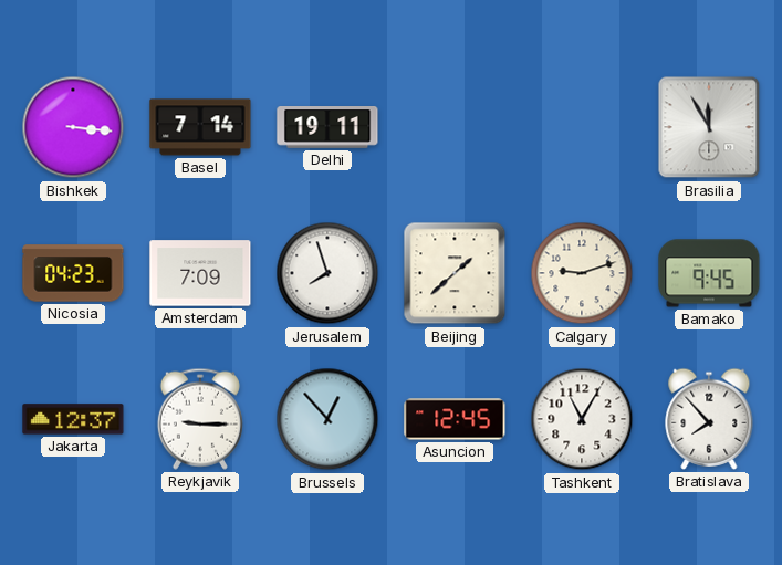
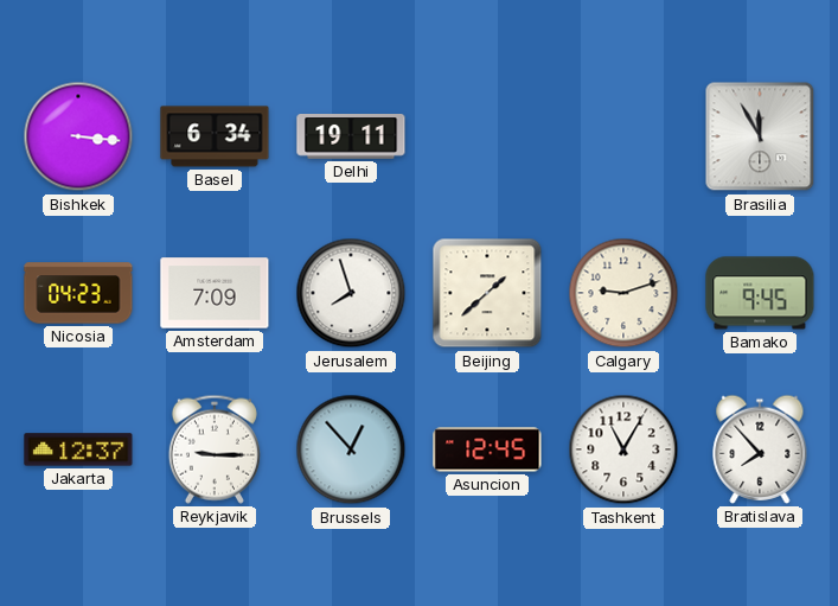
Basel: 7:14 -> 6:34
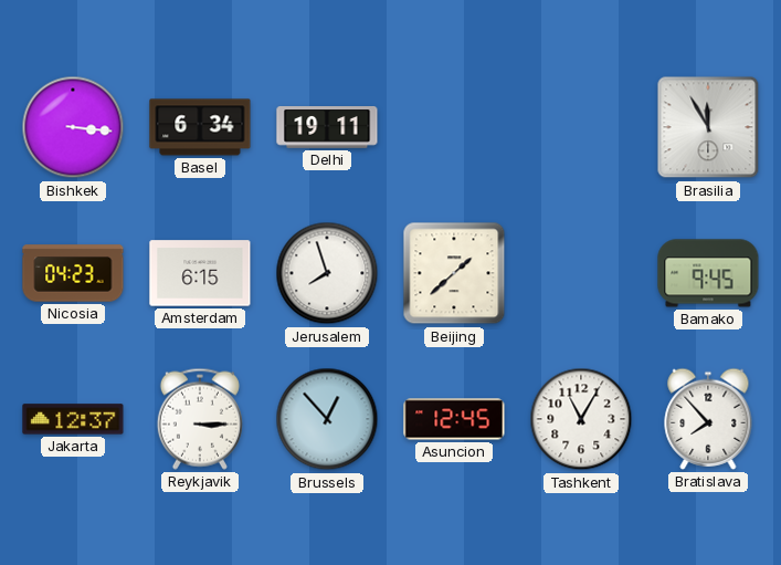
Amsterdam: 7:09 -> 6:15
Calgary: 9:12 -> none
Reykjavik: 9:15 -> 3:15
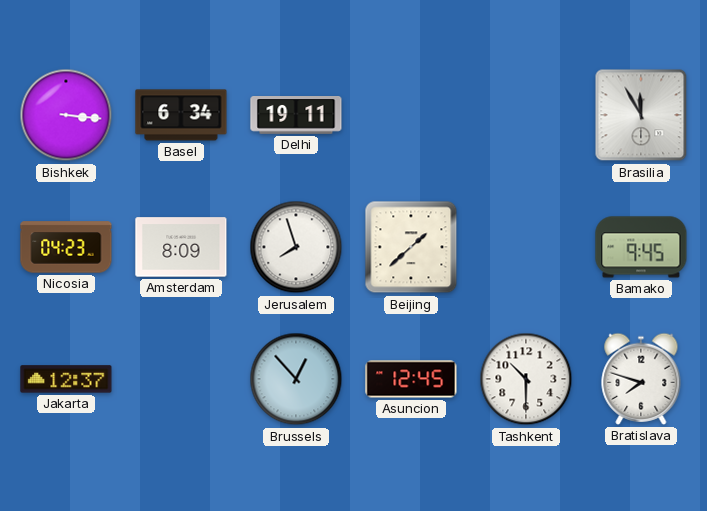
Amsterdam: 6:15 -> 8:09
Reykjavik: 3:15 -> none
Tashkent: 11:05 -> 10:30
Bratislava: 7:53 -> 7:48
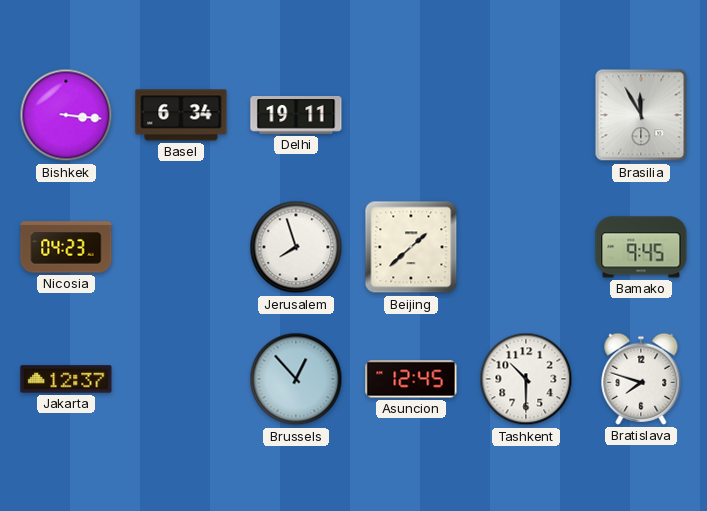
Amsterdam: 8:09 -> none
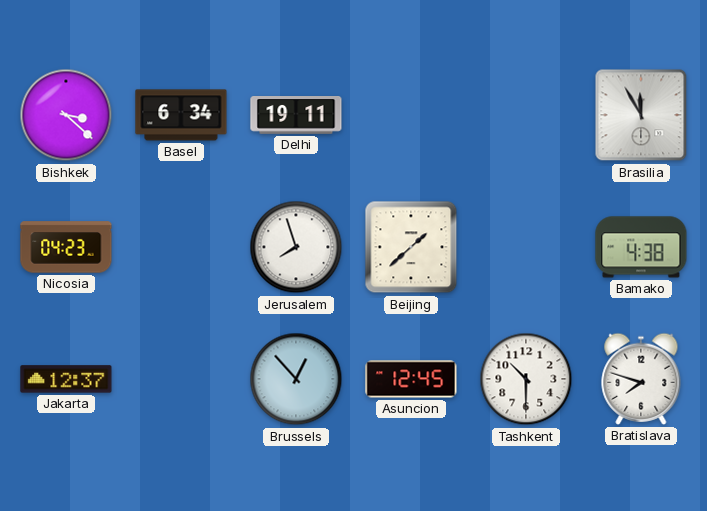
Bishkek: 3:16 -> 3:22
Bamako: 9:45 -> 4:38
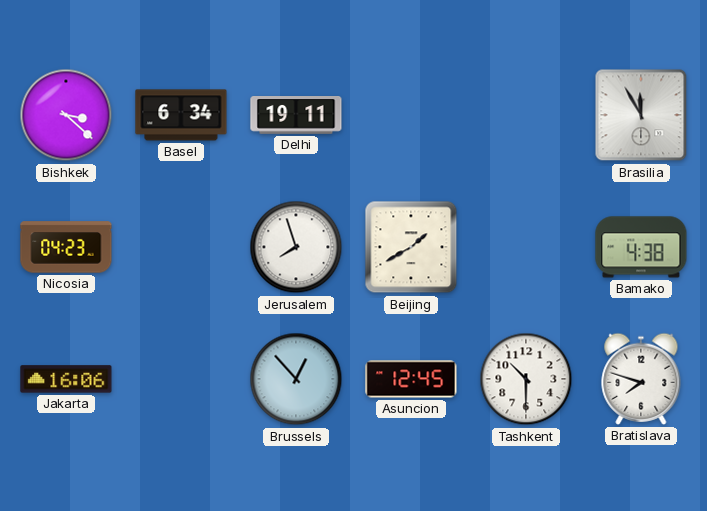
Beijing: 1:38 -> 1:40
Jakarta: 12:37 -> 16:06
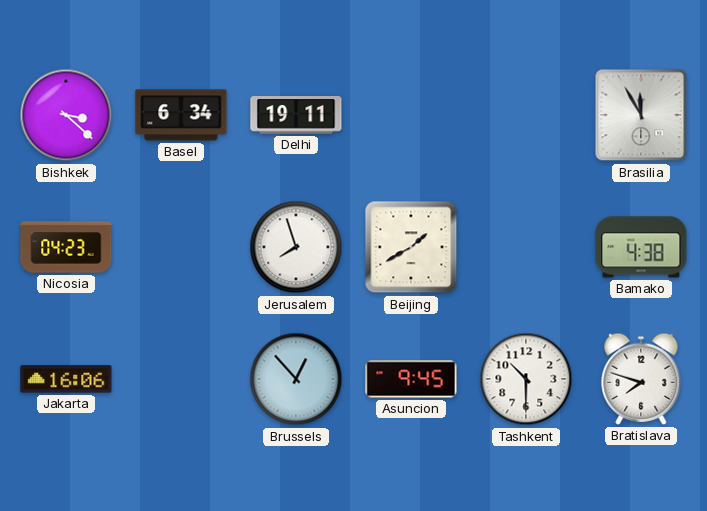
Asuncion: 12:45 -> 9:45
